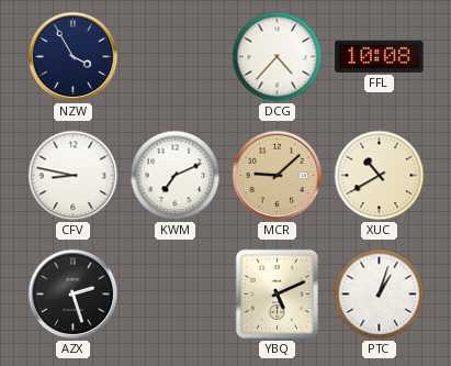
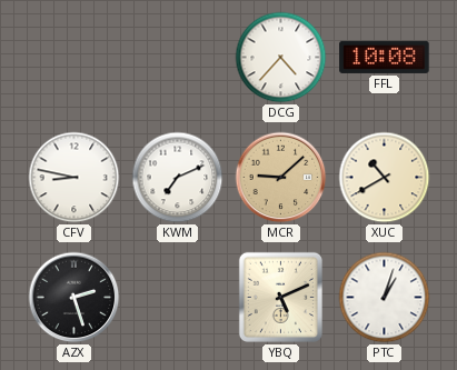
NZW: 3:55 -> none
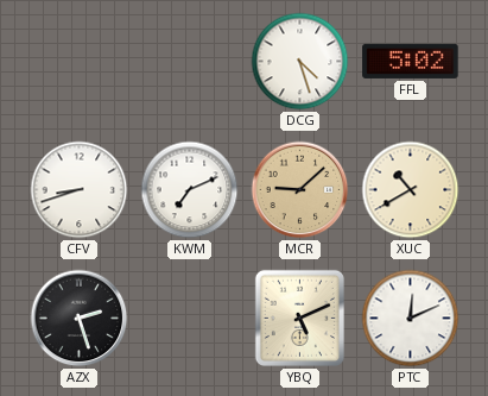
DCG: 4:37 -> 4:27
FFL: 10:08 -> 5:02
CFV: 8:47 -> 8:42
PTC: 1:03 -> 12:11
